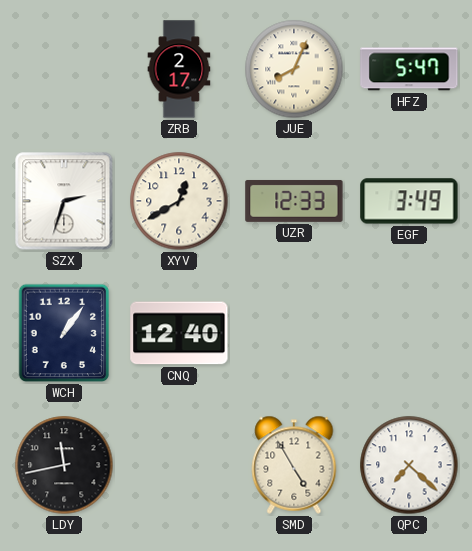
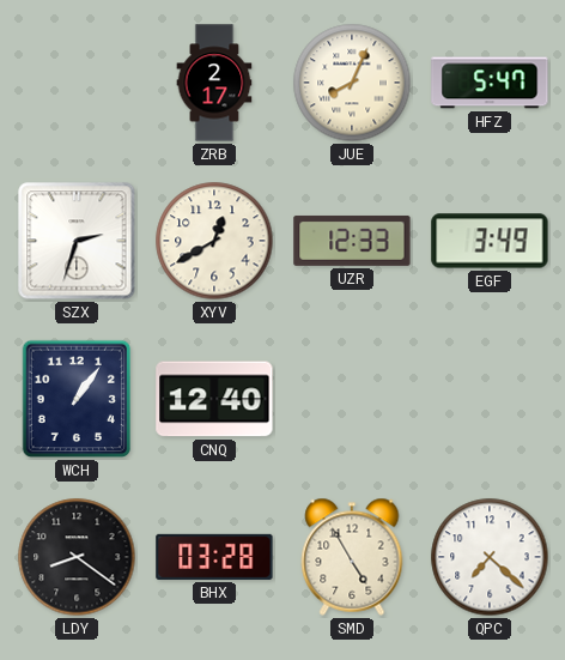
LDY: 11:43 -> 8:21
BHX: none -> 03:28
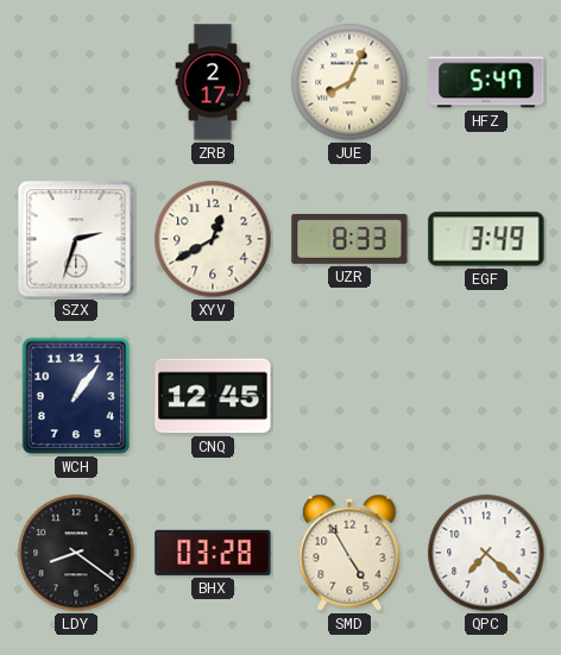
UZR: 12:33 -> 8:33
CNQ: 12:40 -> 12:45
